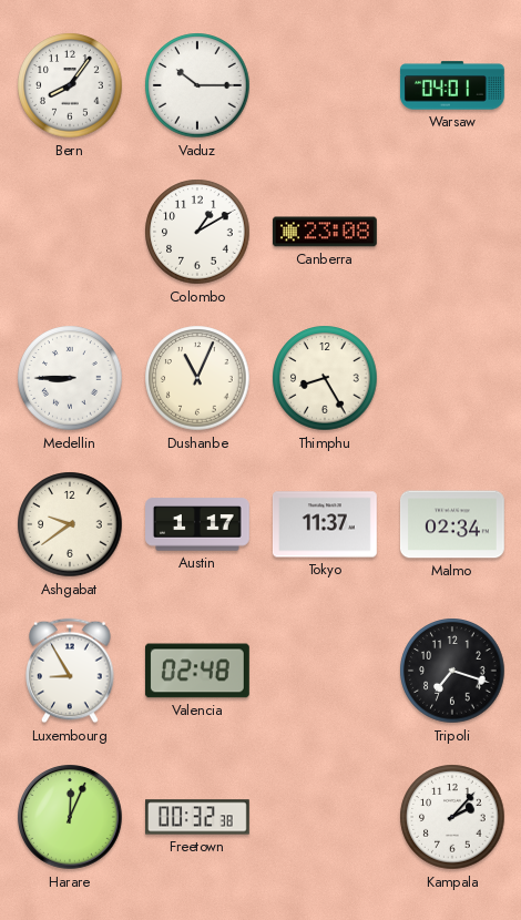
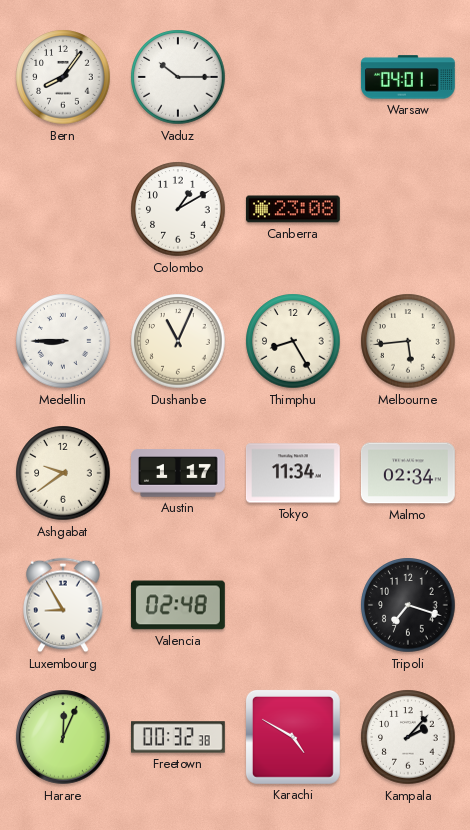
Melbourne: none -> 5:44
Tokyo: 11:37 -> 11:34
Karachi: none -> 4:50
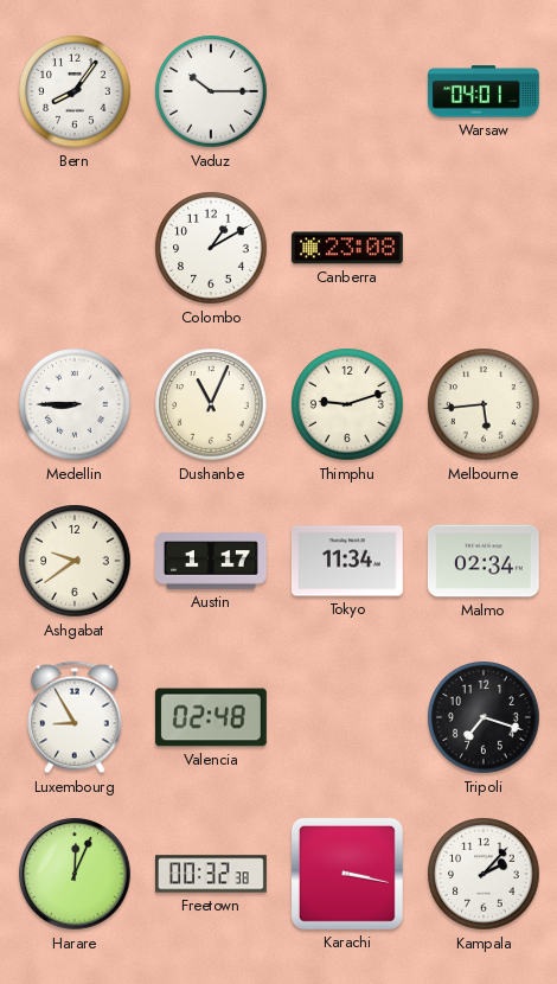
Thimphu: 8:25 -> 9:12
Karachi: 4:50 -> 3:17
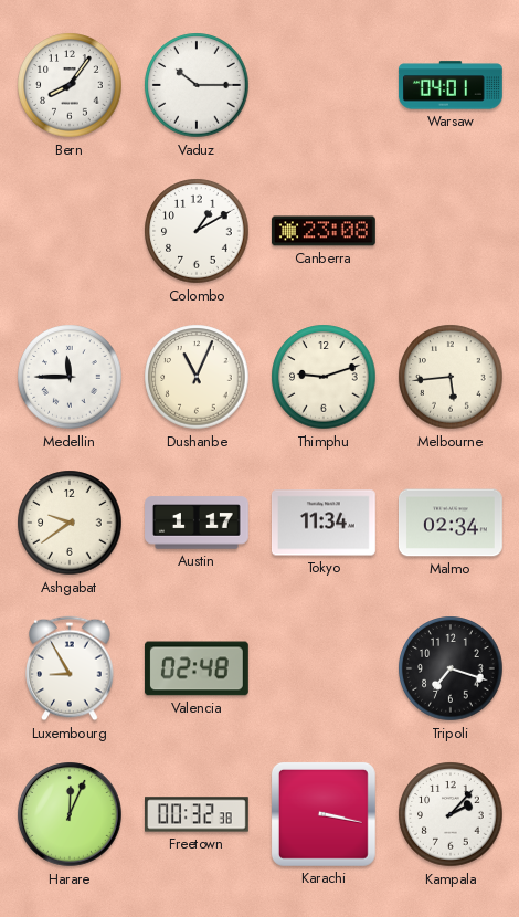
Medellin: 8:45 -> 11:45
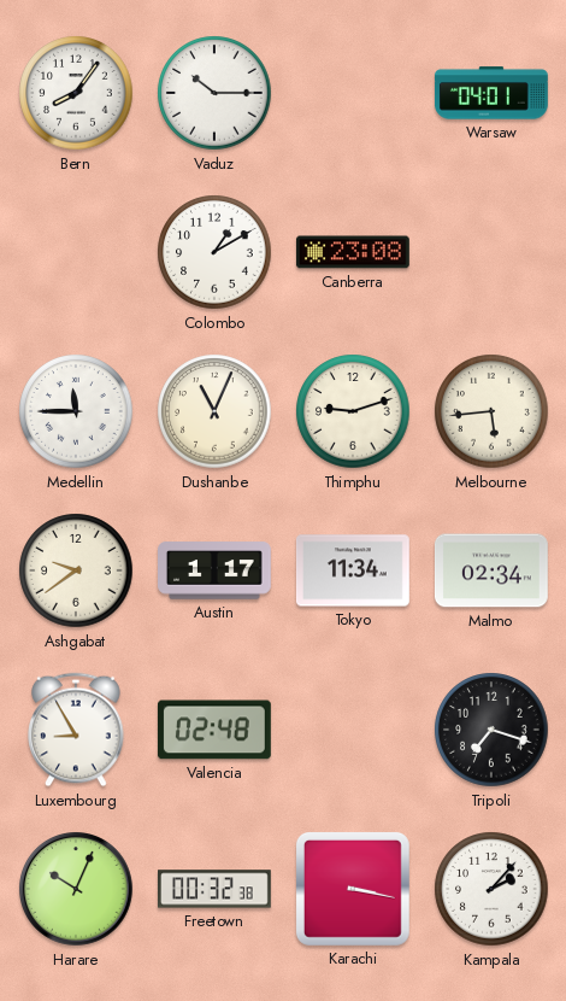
Harare: 12:04 -> 10:04
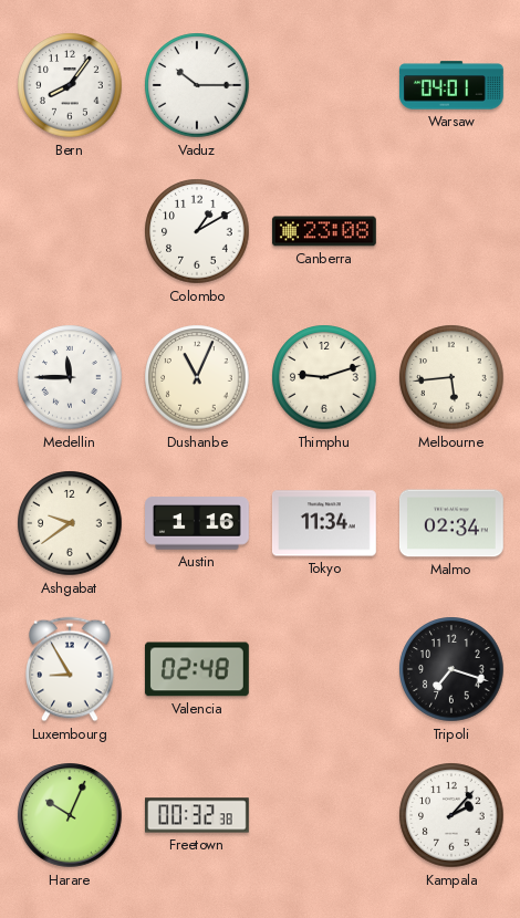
Austin: 1:17 -> 1:16
Karachi: 3:17 -> none
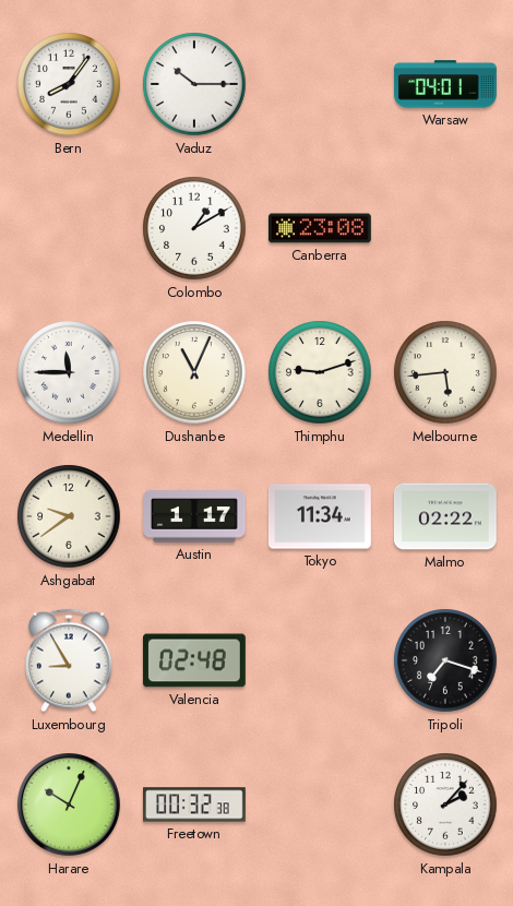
Austin: 1:16 -> 1:17
Malmo: 02:34 -> 02:22
